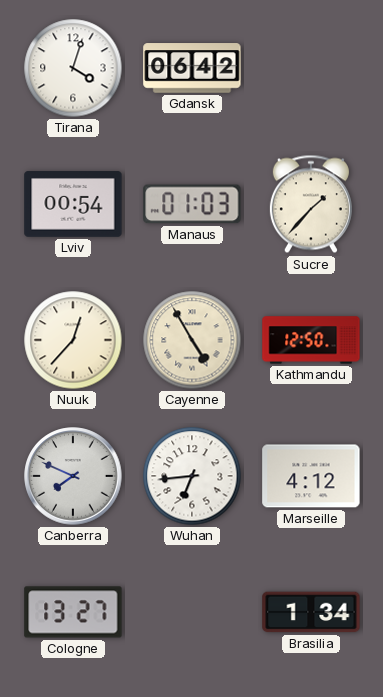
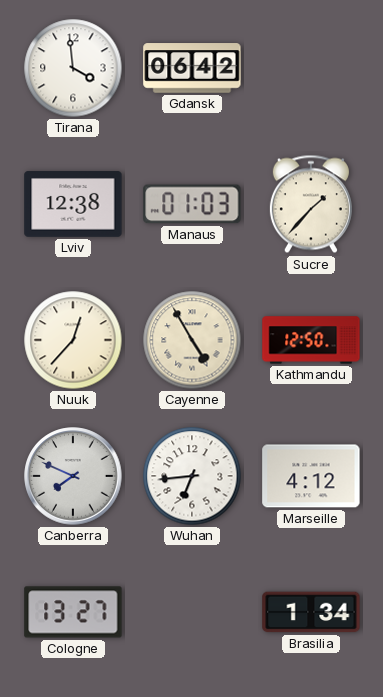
Tirana: 4:03 -> 3:59
Lviv: 00:54 -> 12:38
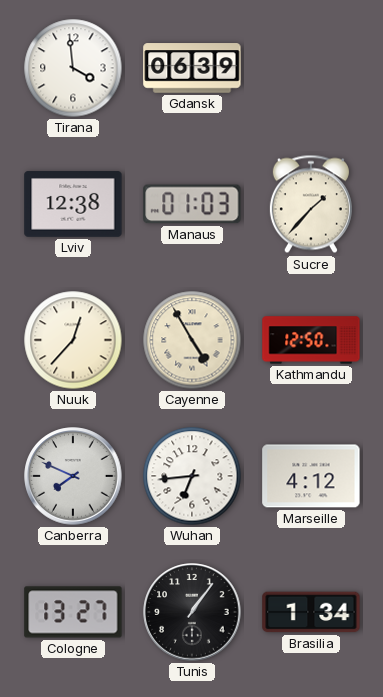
Gdansk: 06:42 -> 06:39
Tunis: none -> 1:06
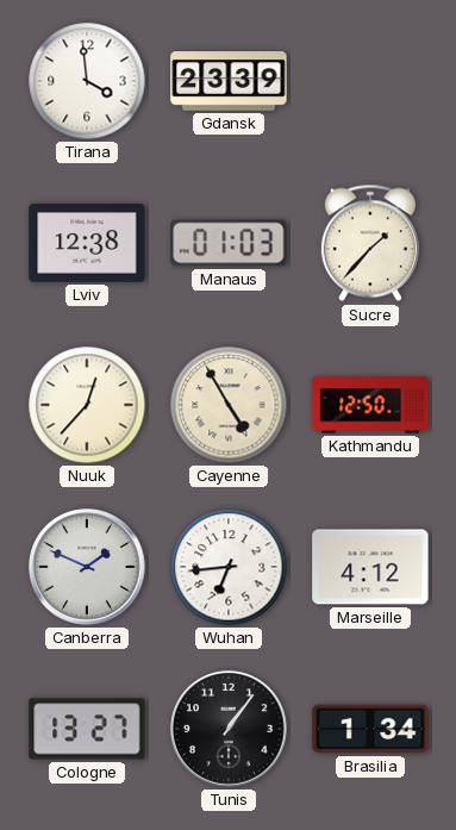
Gdansk: 06:39 -> 23:39
Canberra: 7:49 -> 1:49
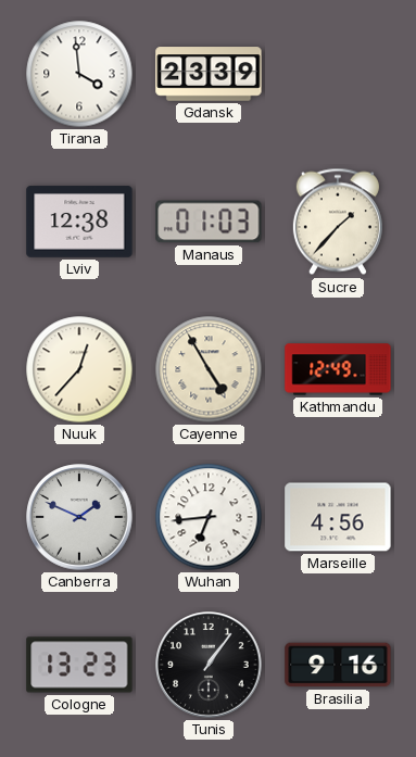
Kathmandu: 12:50 -> 12:49
Marseille: 4:12 -> 4:56
Cologne: 13:27 -> 13:23
Brasilia: 1:34 -> 9:16
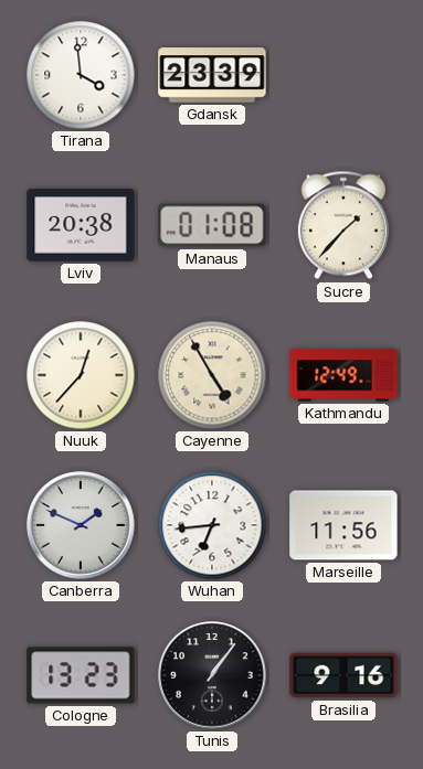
Lviv: 12:38 -> 20:38
Manaus: 01:03 -> 01:08
Marseille: 4:56 -> 11:56
